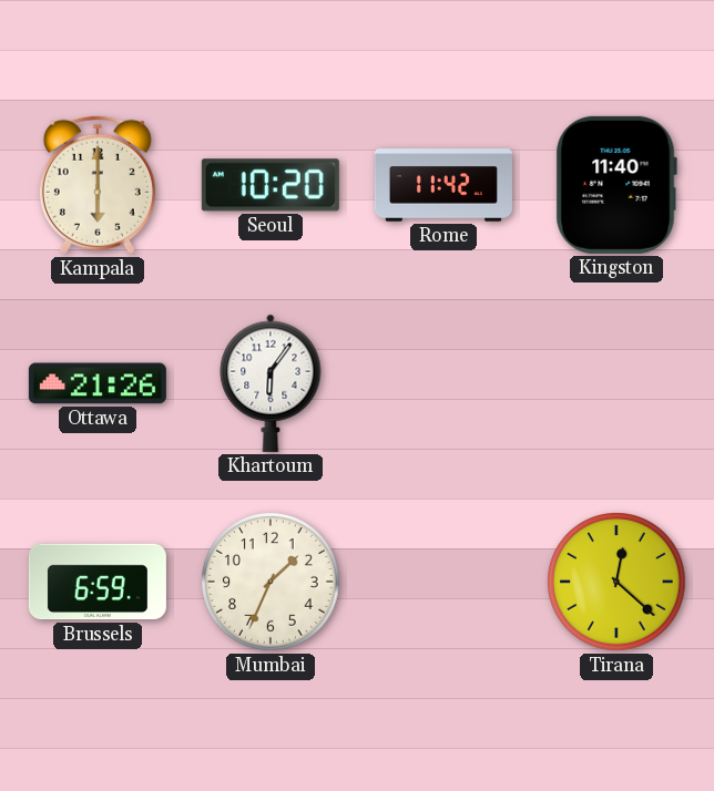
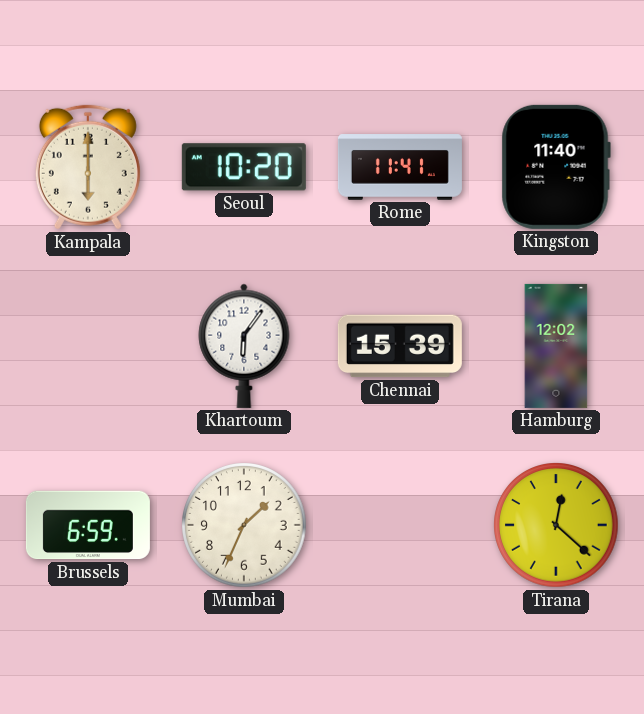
Rome: 11:42 -> 11:41
Ottawa: 21:26 -> none
Chennai: none -> 15:39
Hamburg: none -> 12:02
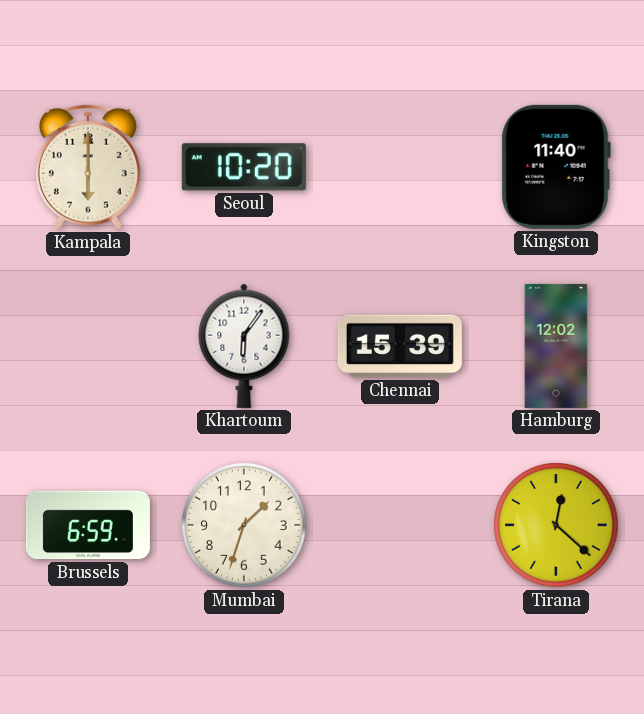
Rome: 11:41 -> none
Mumbai: 1:34 -> 1:33
